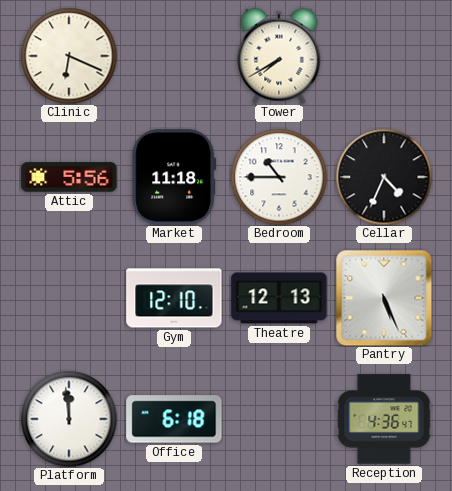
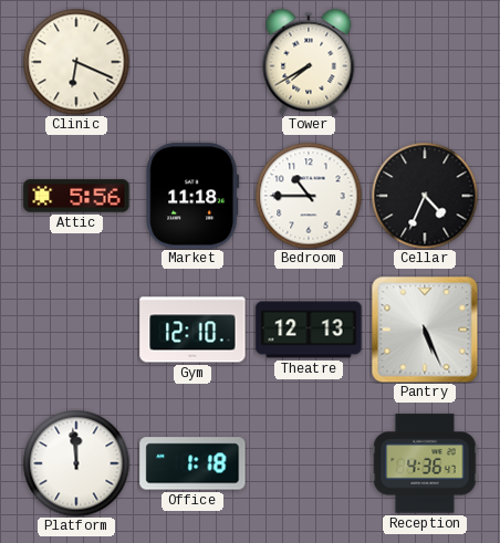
Office: 6:18 -> 1:18
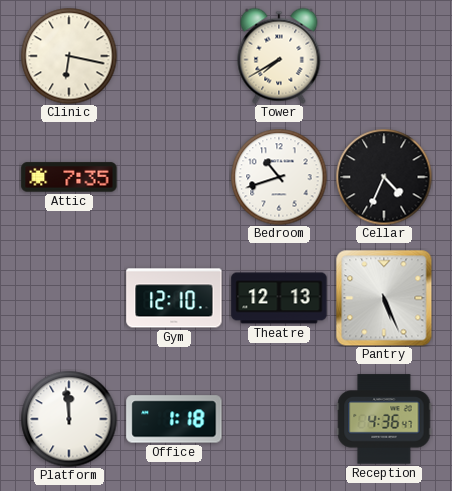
Clinic: 6:19 -> 6:17
Attic: 5:56 -> 7:35
Market: 11:18 -> none
Bedroom: 10:45 -> 10:42
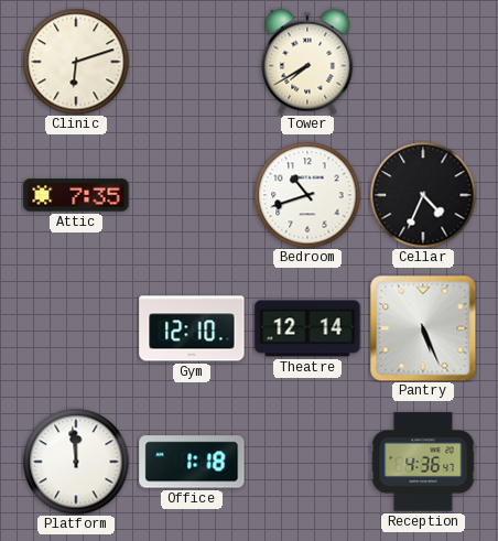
Clinic: 6:17 -> 6:12
Theatre: 12:13 -> 12:14
